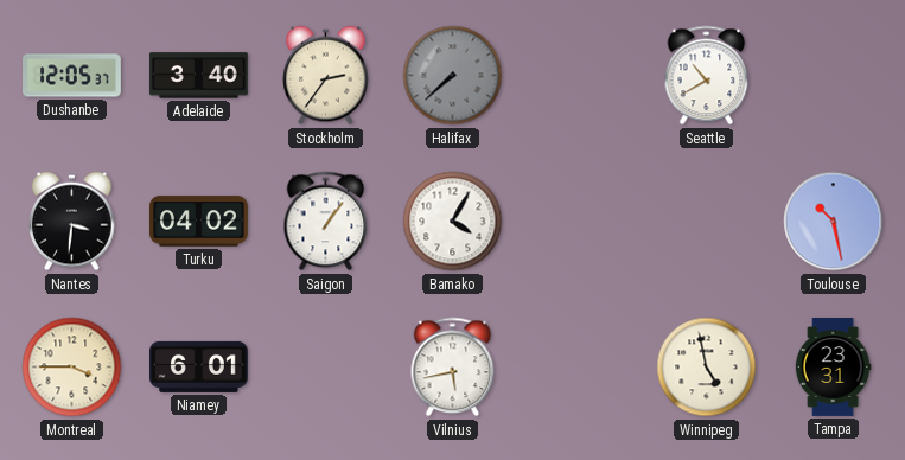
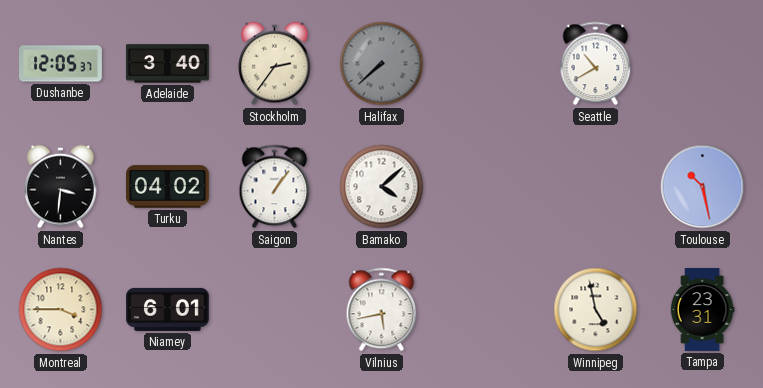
Bamako: 4:05 -> 4:08
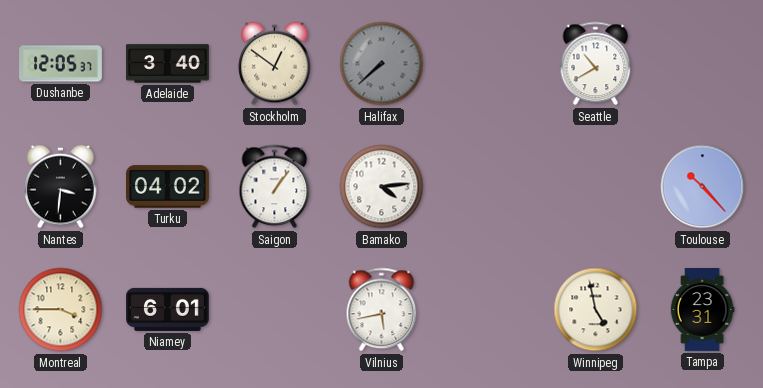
Stockholm: 2:36 -> 12:51
Bamako: 4:08 -> 4:14
Toulouse: 10:28 -> 10:23
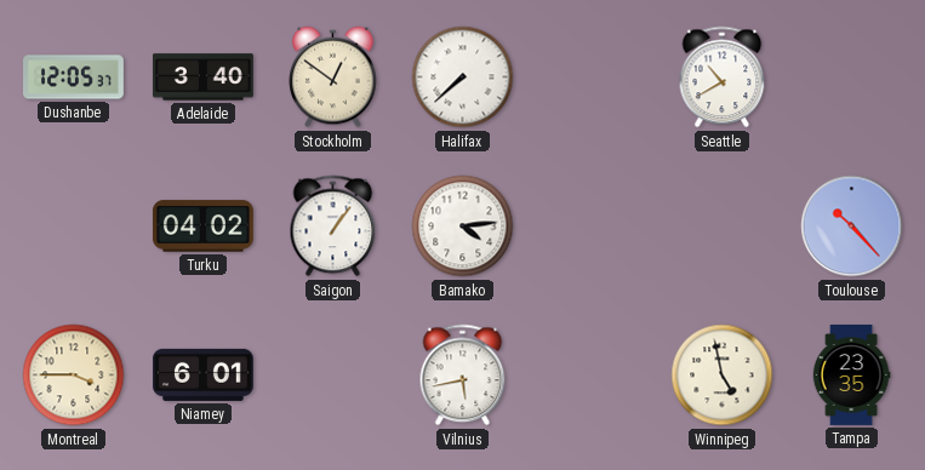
Halifax dial: grey -> white
Nantes: 3:31 -> none
Tampa: 23:31 -> 23:35
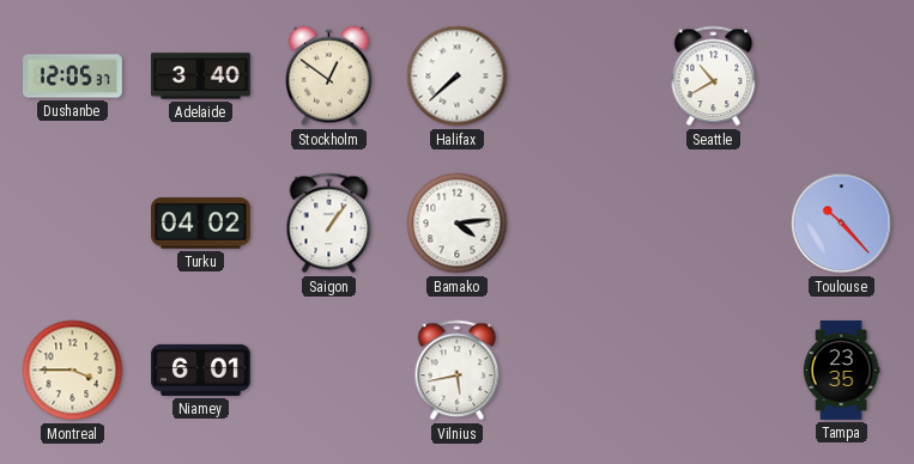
Winnipeg: 4:58 -> none
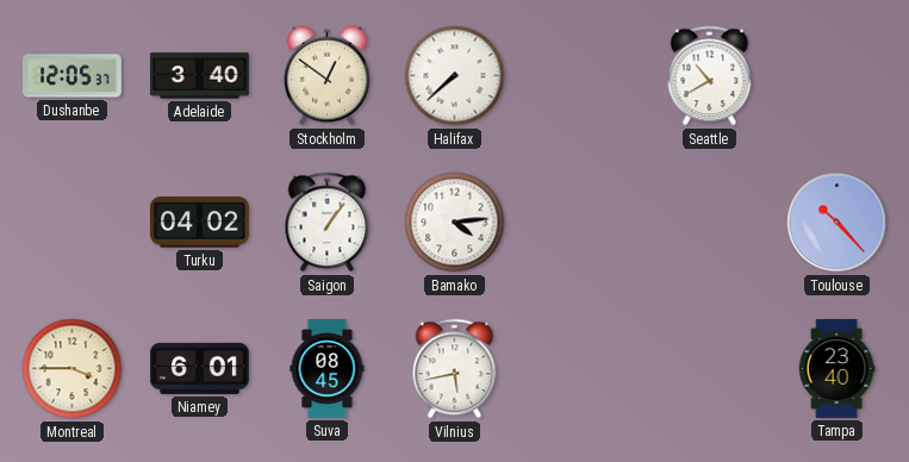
Suva: none -> 08:45
Tampa: 23:35 -> 23:40
